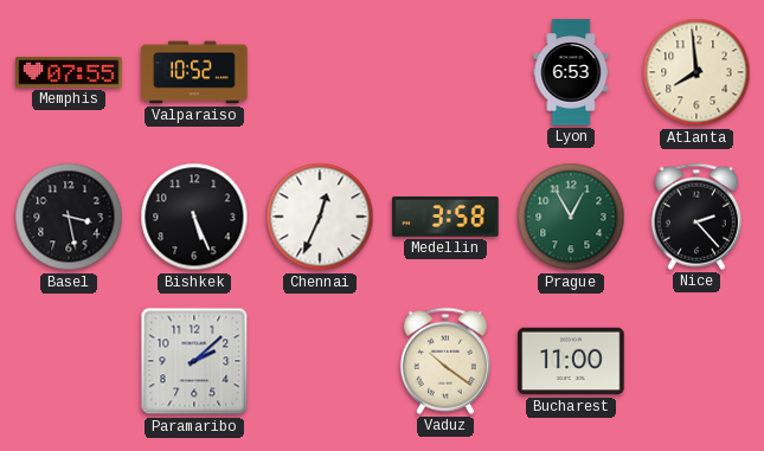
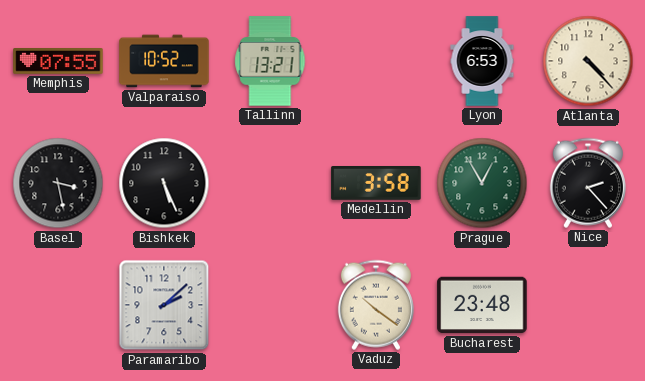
Tallinn: none -> 13:21
Atlanta: 7:59 -> 4:23
Chennai: 12:34 -> none
Bucharest: 11:00 -> 23:48
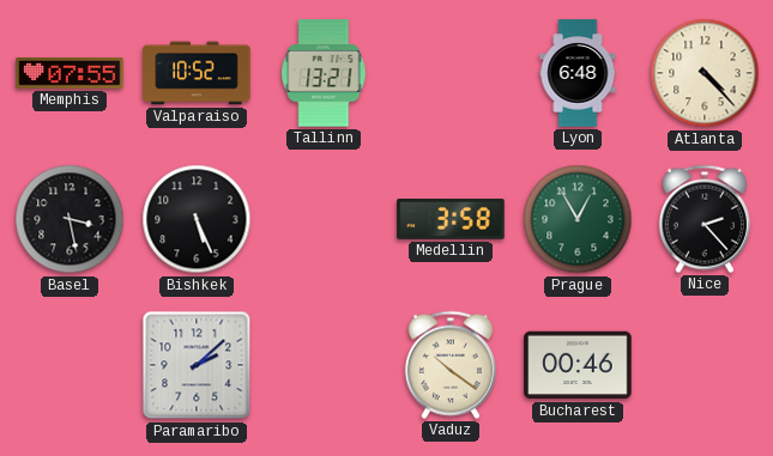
Lyon: 6:53 -> 6:48
Bucharest: 23:48 -> 00:46
